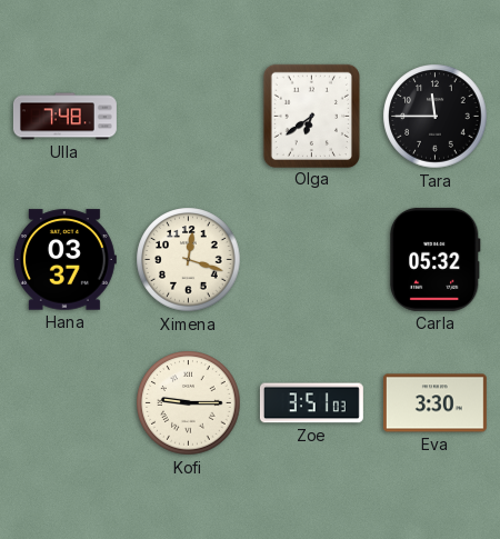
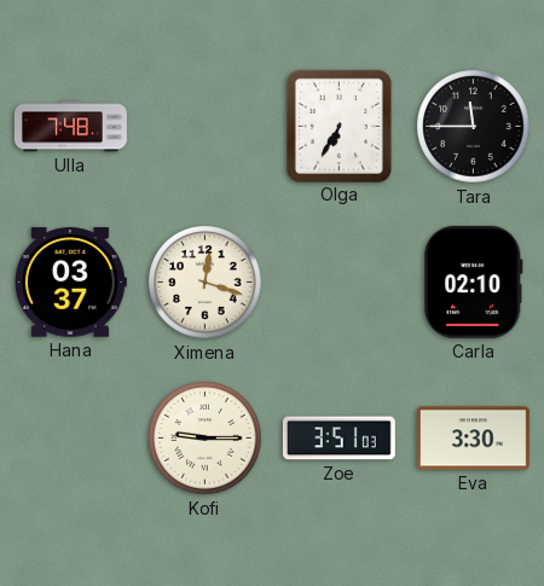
Olga: 6:39 -> 6:35
Carla: 05:32 -> 02:10
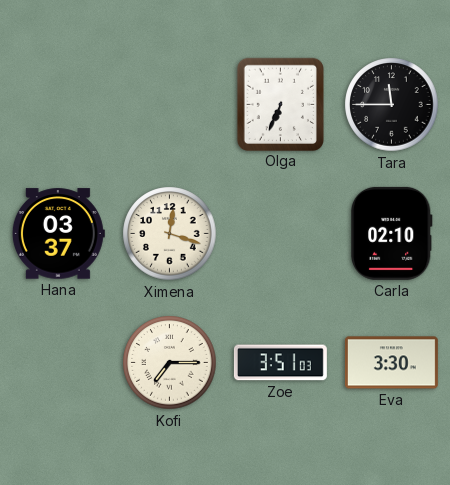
Ulla: 7:48 -> none
Olga: 6:35 -> 6:34
Kofi: 9:15 -> 7:15
